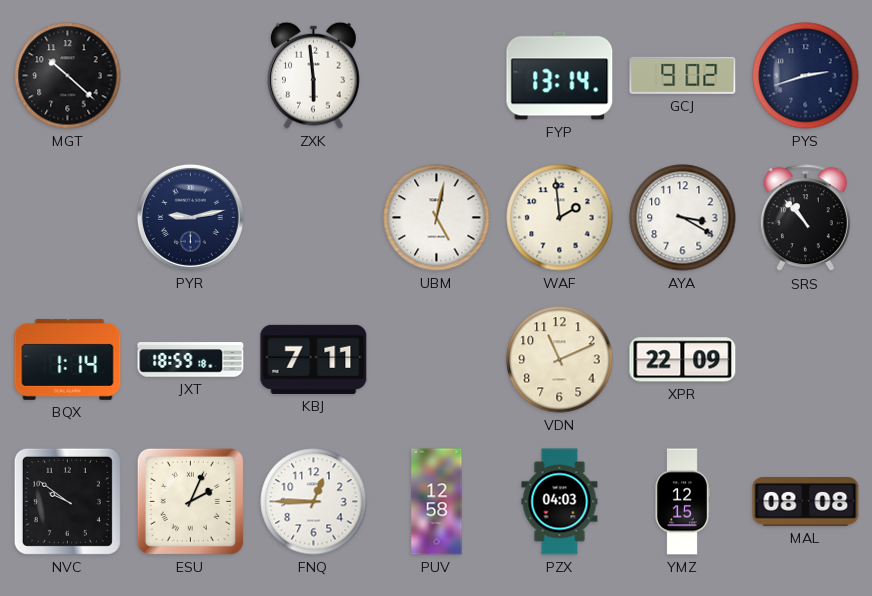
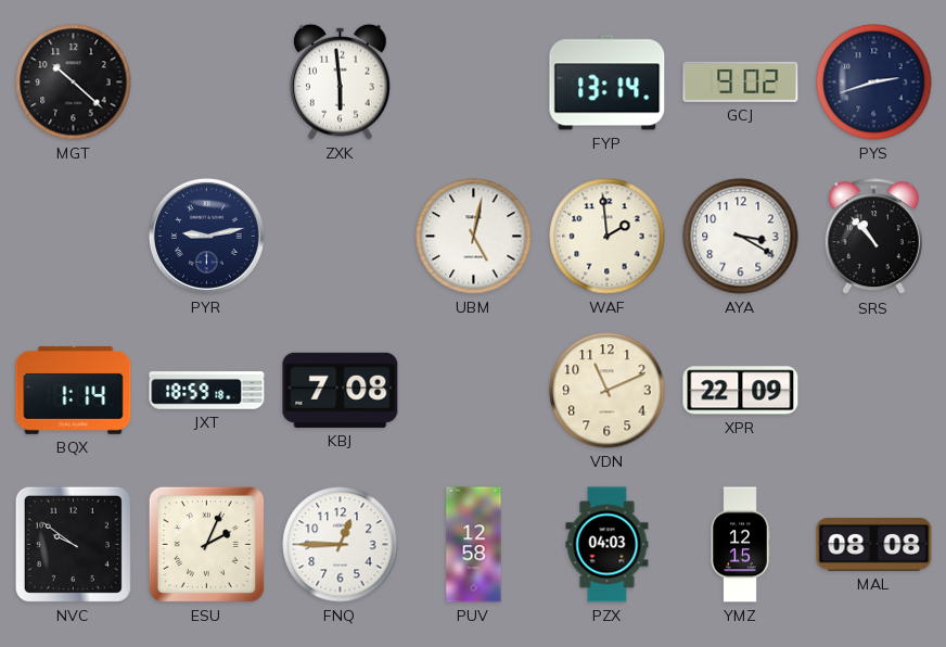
KBJ: 7:11 -> 7:08
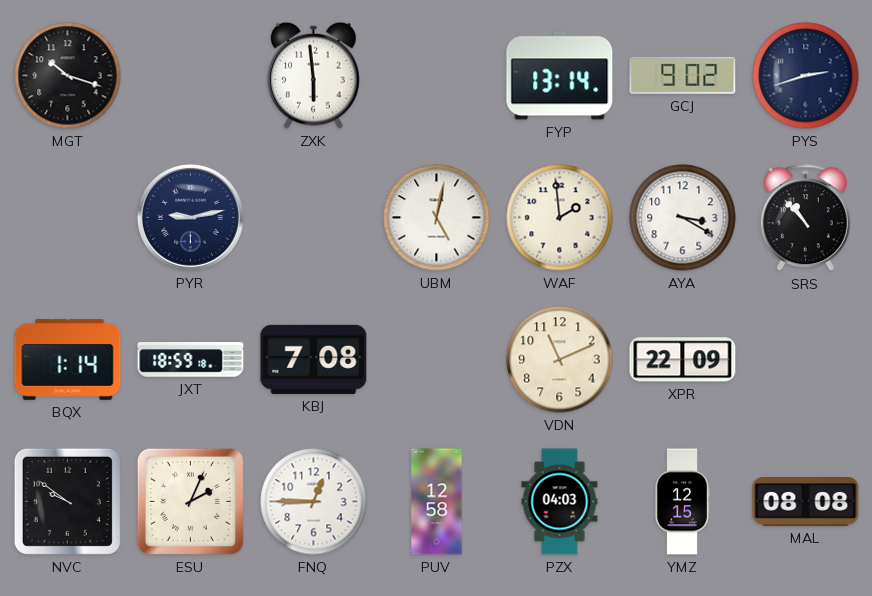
MGT: 10:22 -> 10:18
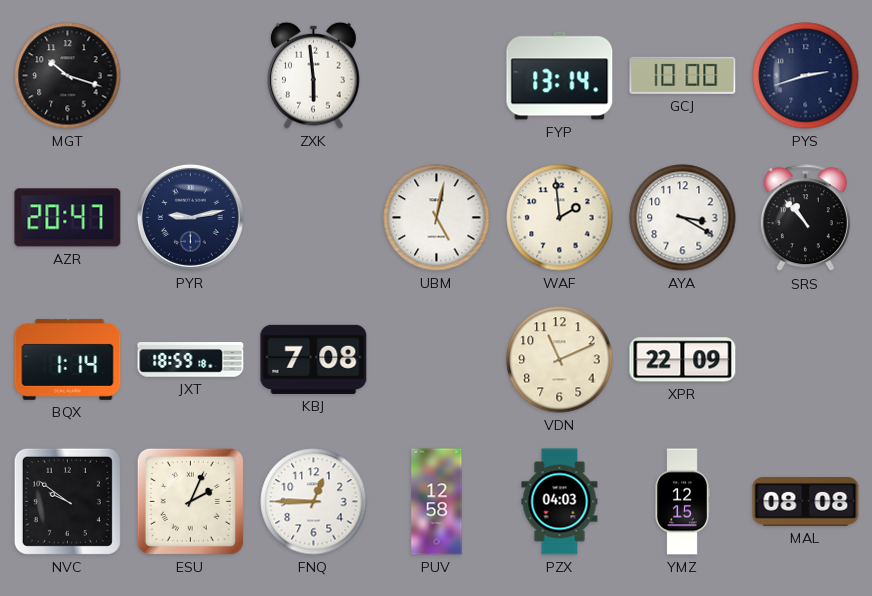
GCJ: 9:02 -> 10:00
AZR: none -> 20:47
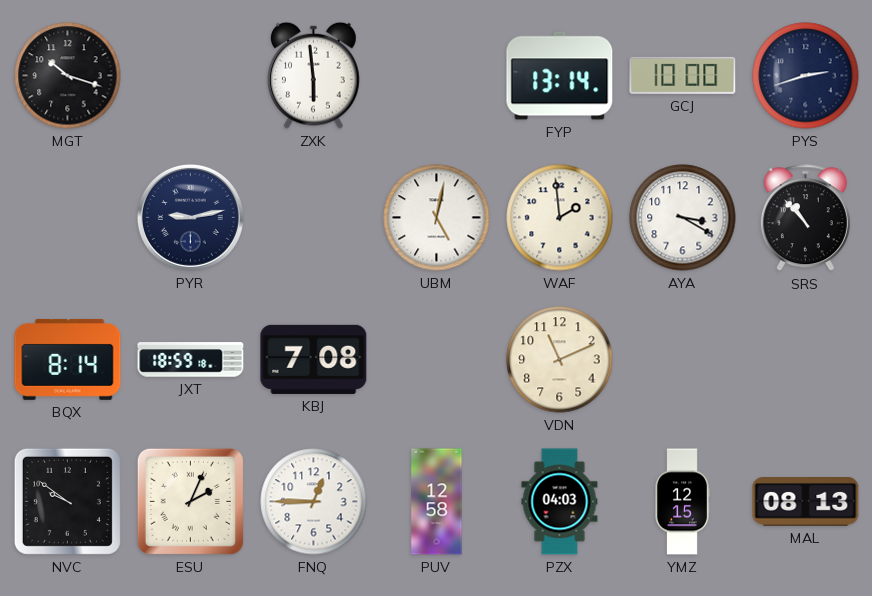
AZR: 20:47 -> none
BQX: 1:14 -> 8:14
XPR: 22:09 -> none
MAL: 08:08 -> 08:13
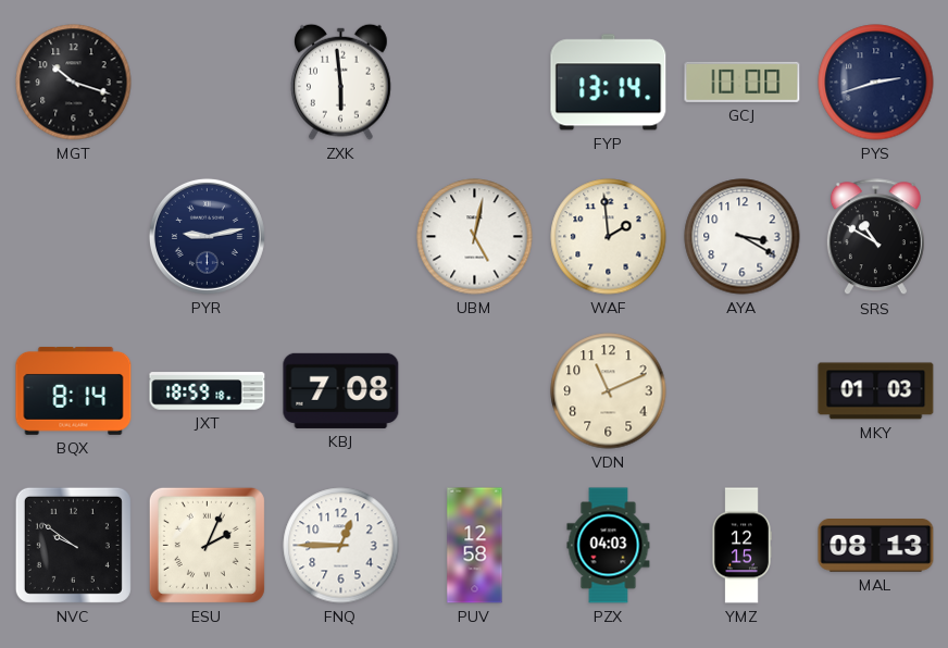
SRS: 10:53 -> 10:50
MKY: none -> 01:03
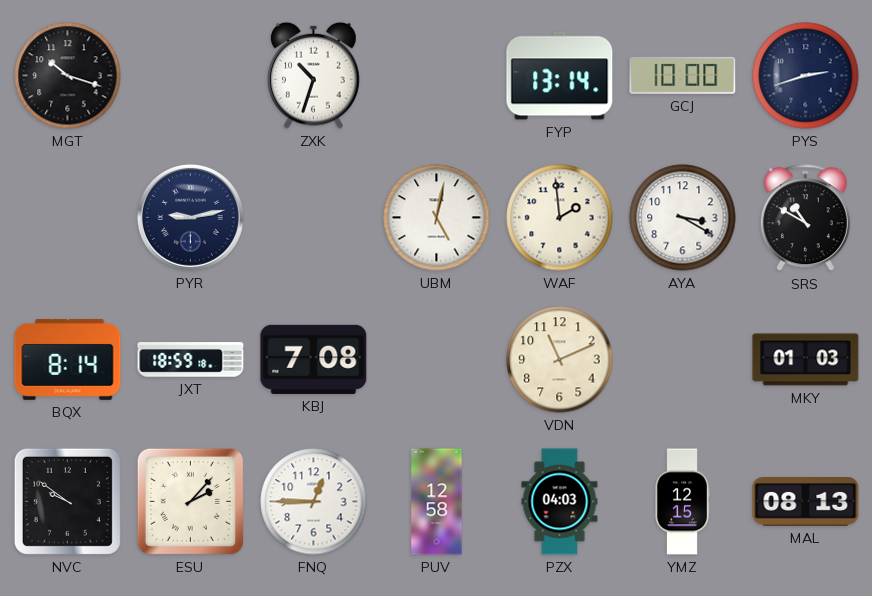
ZXK: 5:59 -> 10:33
ESU: 2:04 -> 2:07
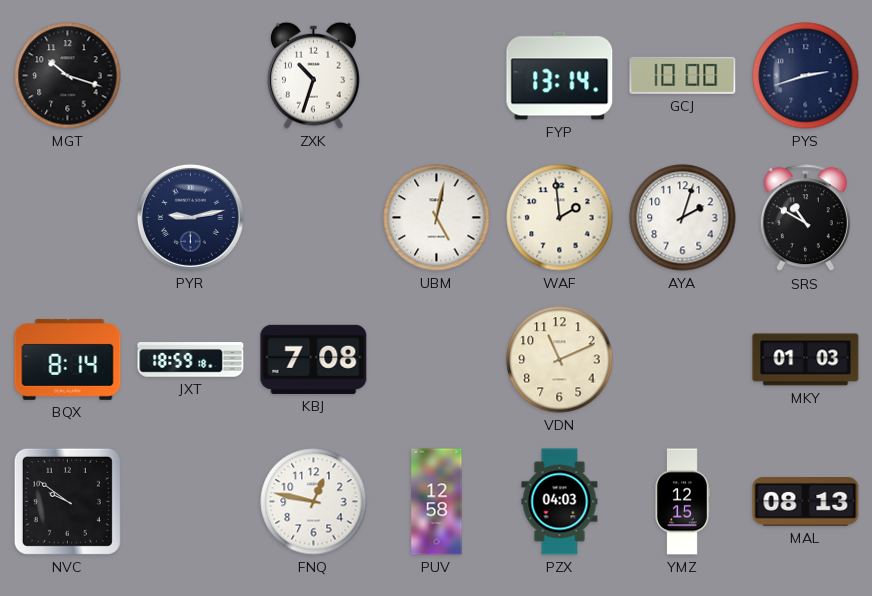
AYA: 3:20 -> 2:03
ESU: 2:07 -> none
FNQ: 12:45 -> 12:47
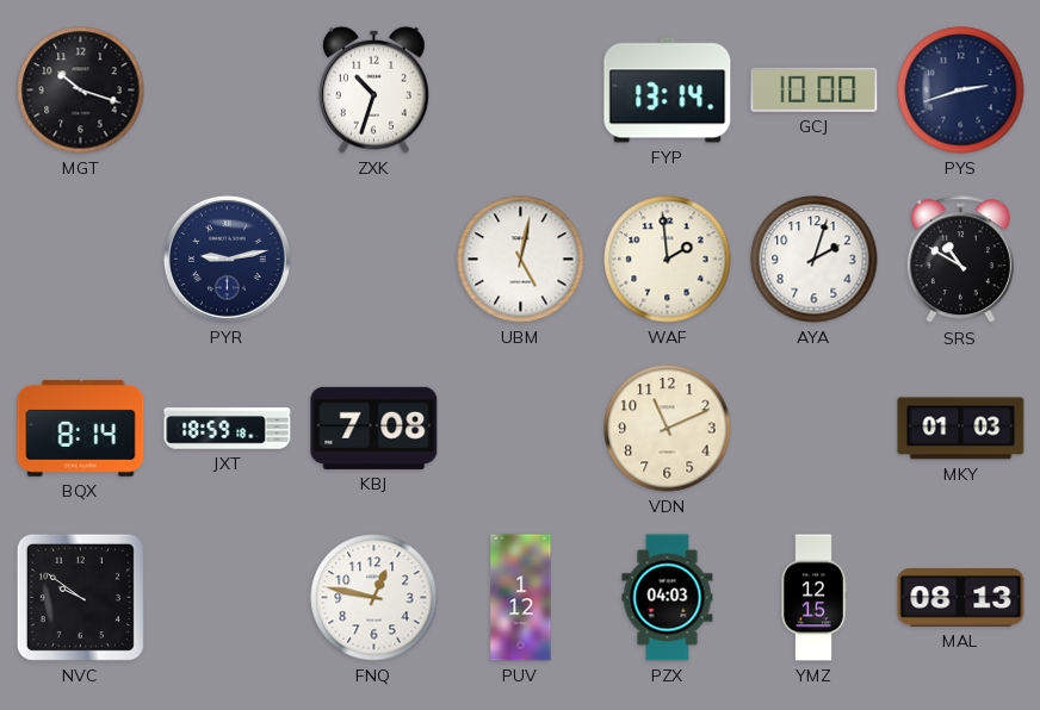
PUV: 12:58 -> 1:12
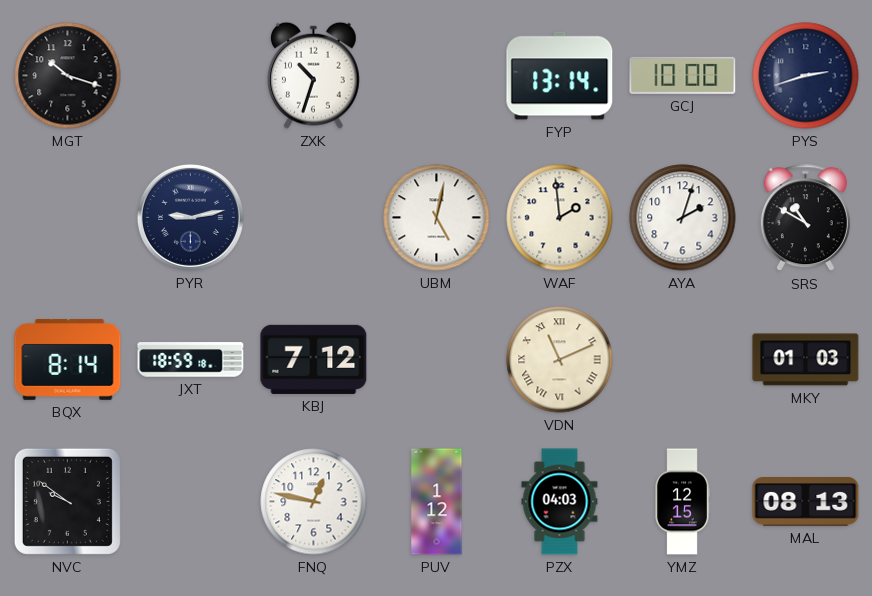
KBJ: 7:08 -> 7:12
VDN numerals: Arabic -> Roman
